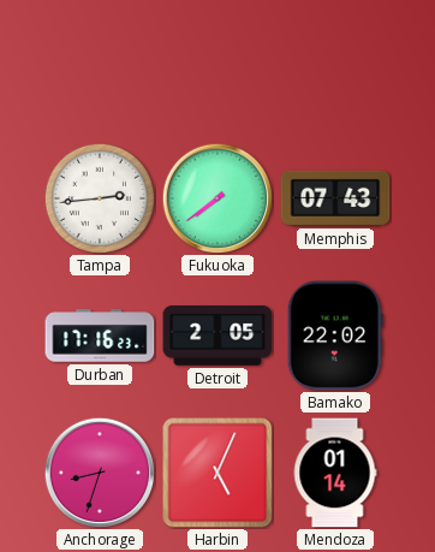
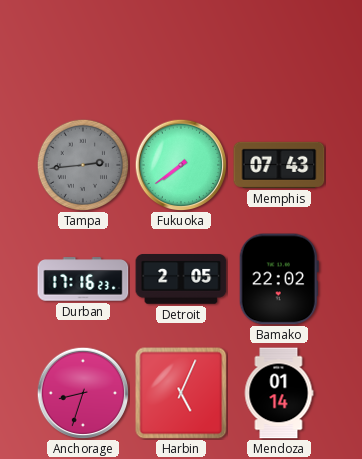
Tampa dial: white -> grey
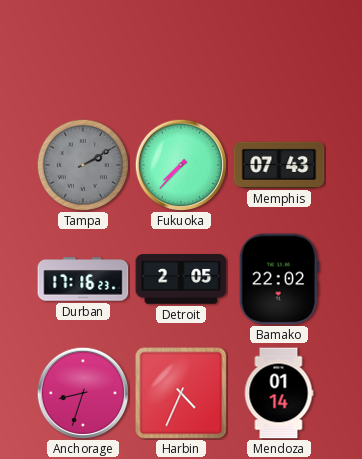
Tampa: 2:44 -> 2:10
Fukuoka: 7:39 -> 7:37
Harbin: 5:04 -> 4:34
